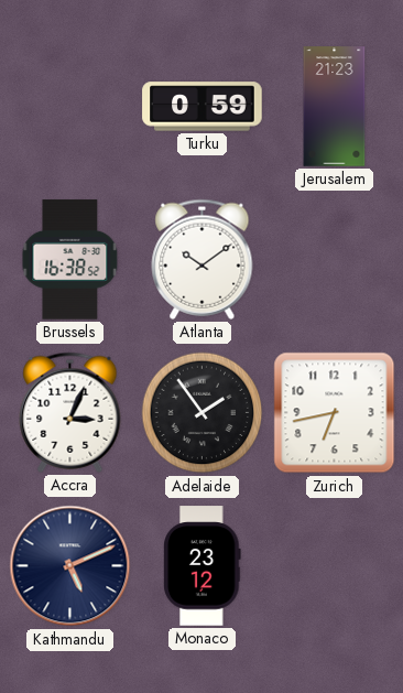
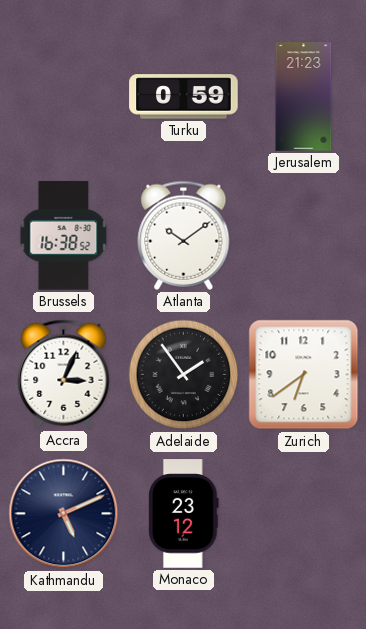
Zurich: 6:43 -> 6:39
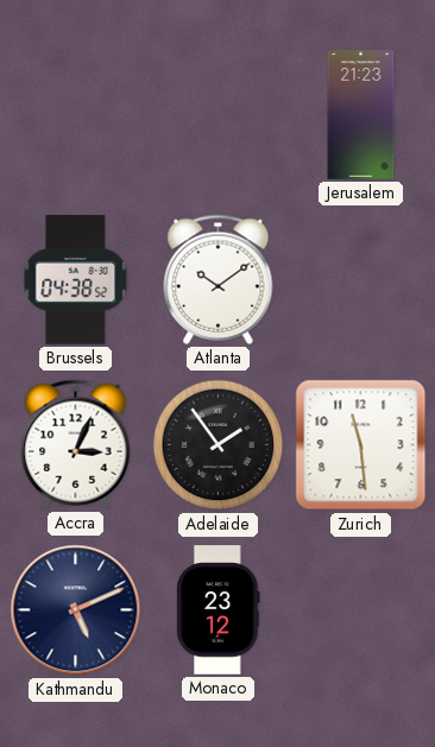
Turku: 0:59 -> none
Brussels: 16:38 -> 04:38
Zurich: 6:39 -> 11:29
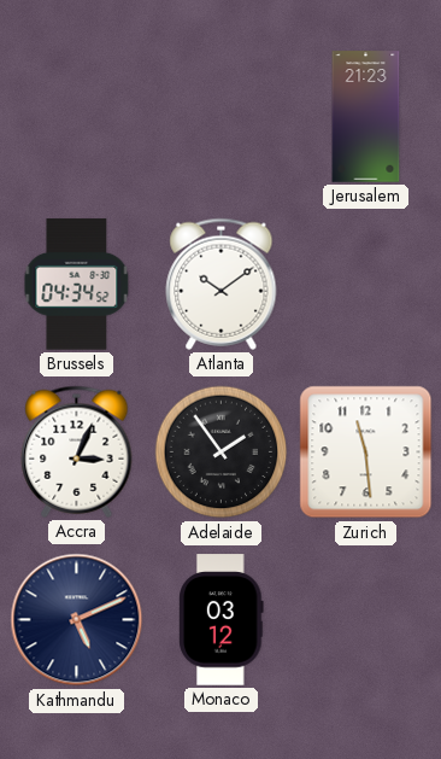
Brussels: 04:38 -> 04:34
Monaco: 23:12 -> 03:12
